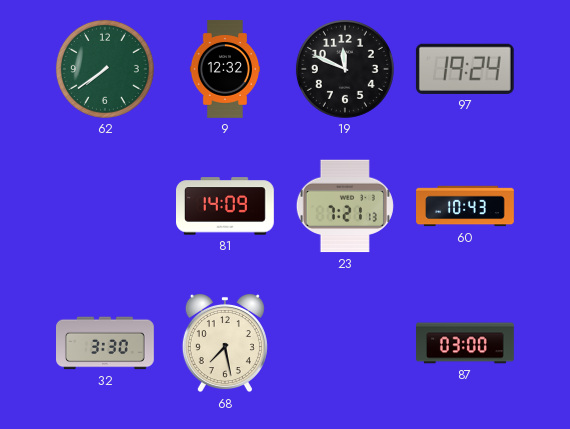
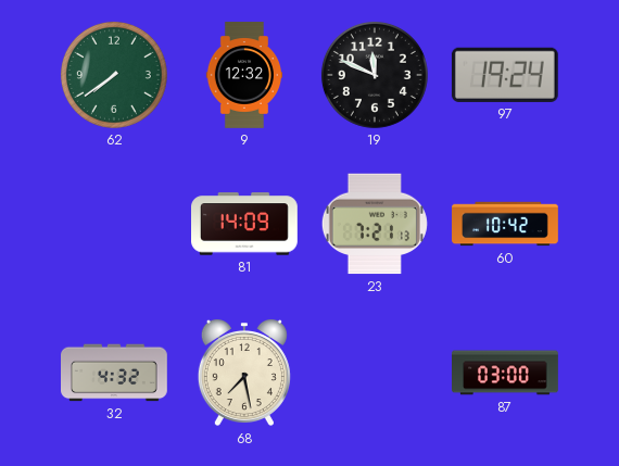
60: 10:43 -> 10:42
32: 3:30 -> 4:32
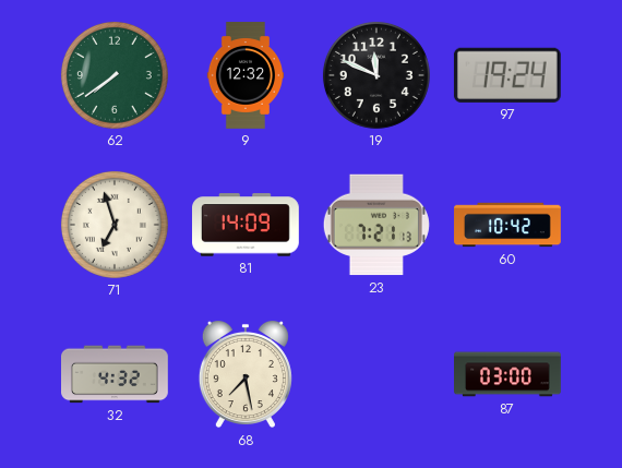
71: none -> 6:57
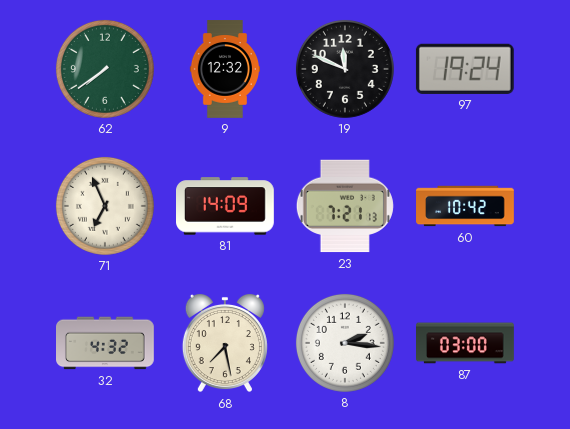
71: 6:57 -> 6:56
8: none -> 2:16
